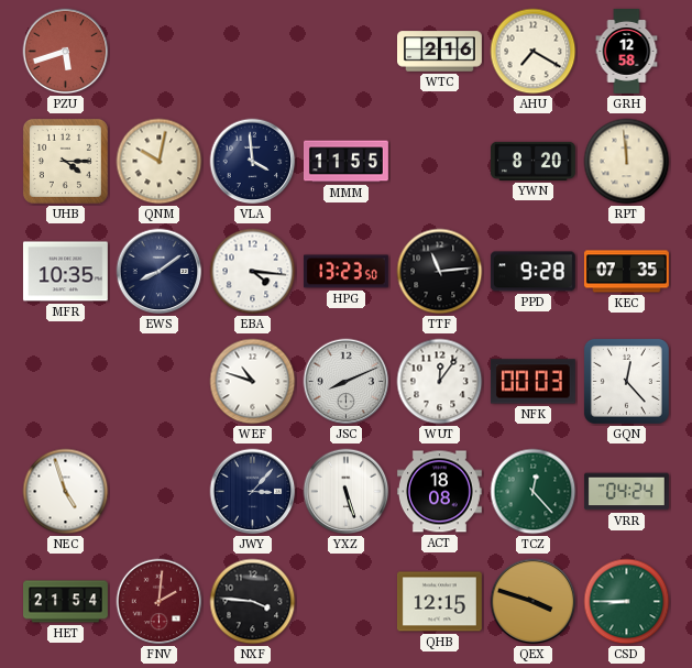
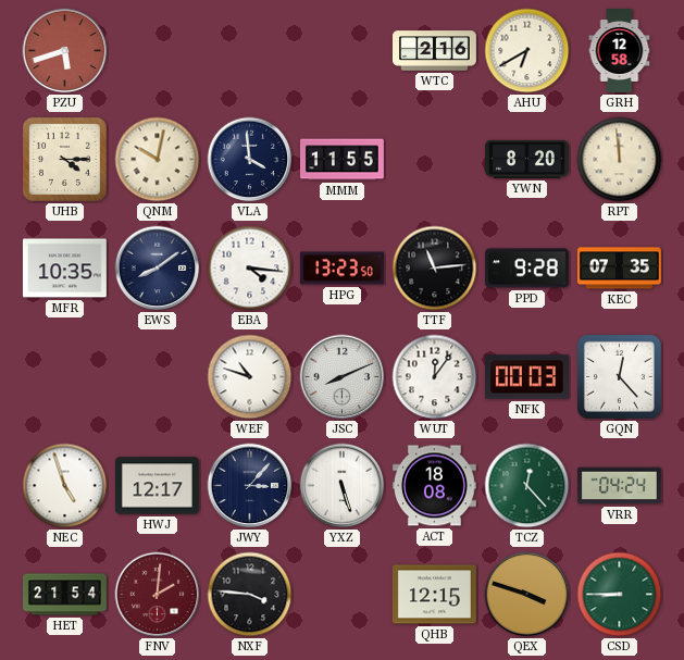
AHU: 7:20 -> 6:40
HWJ: none -> 12:17
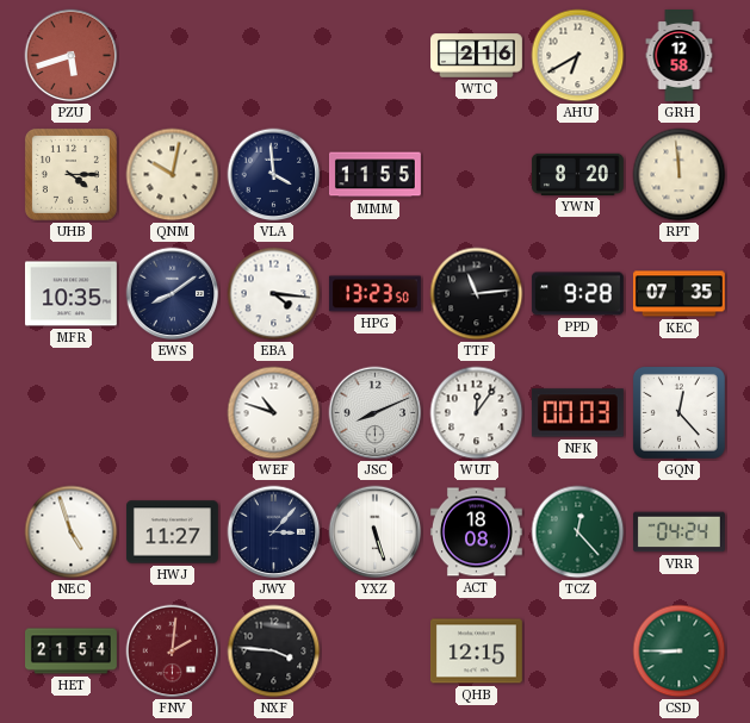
HWJ: 12:17 -> 11:27
QEX: 3:48 -> none
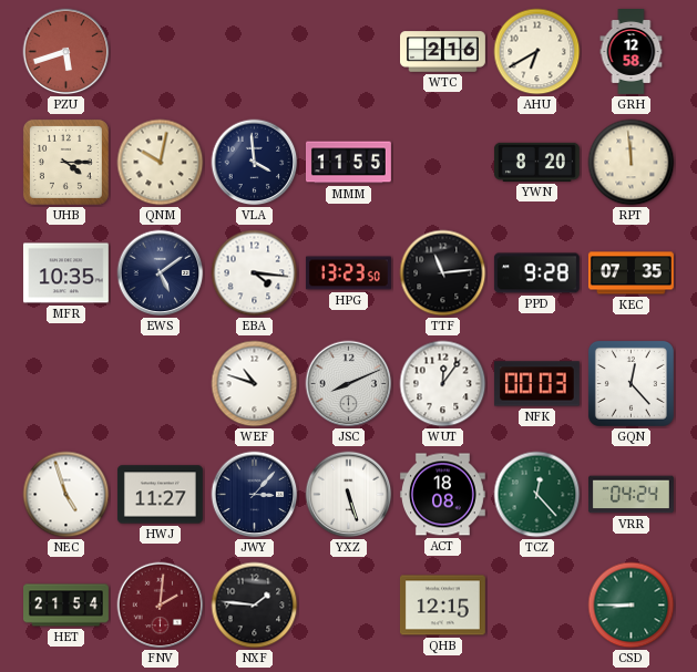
EWS: 8:09 -> 5:09
NXF: 3:46 -> 1:46
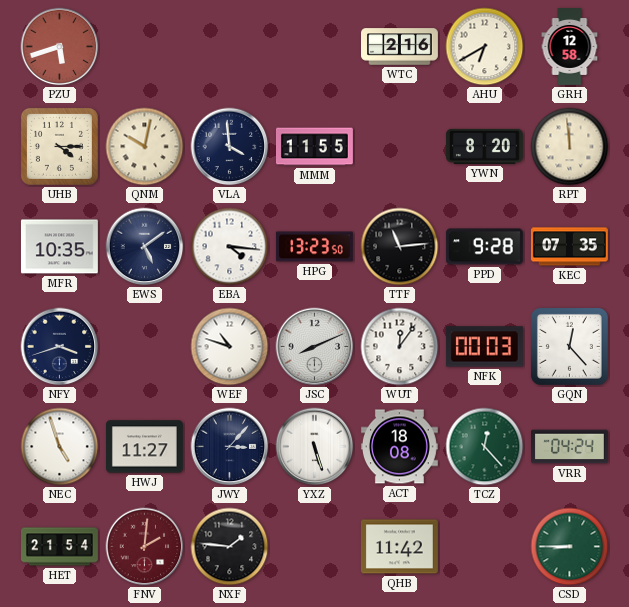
NFY: none -> 3:42
QHB: 12:15 -> 11:42
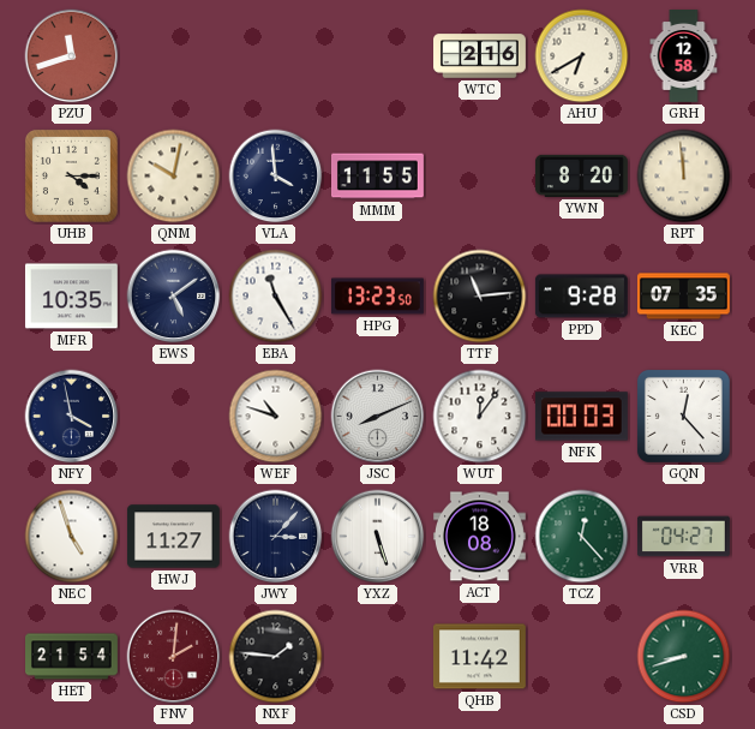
PZU: 5:42 -> 11:42
EBA: 4:16 -> 11:25
NFY: 3:42 -> 3:58
VRR: 04:24 -> 04:27
CSD: 8:45 -> 8:42
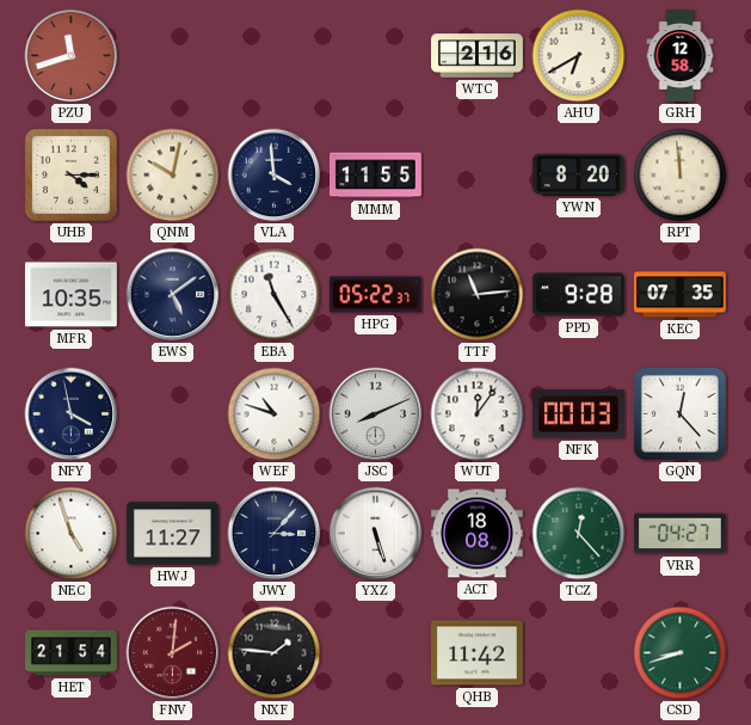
HPG: 13:23 -> 05:22
